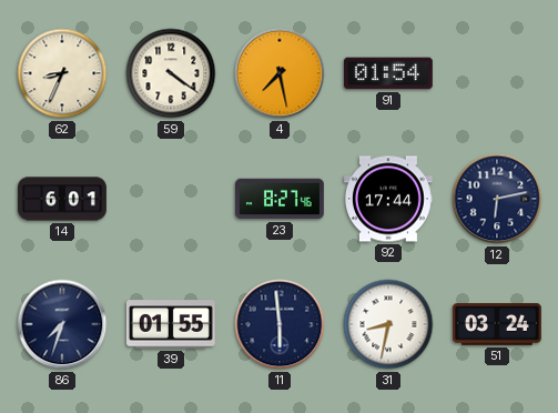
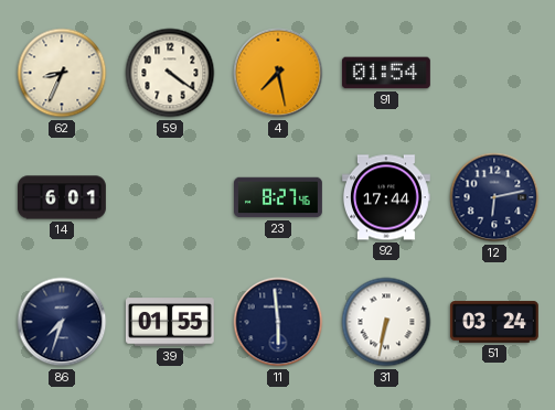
31: 8:32 -> 6:32
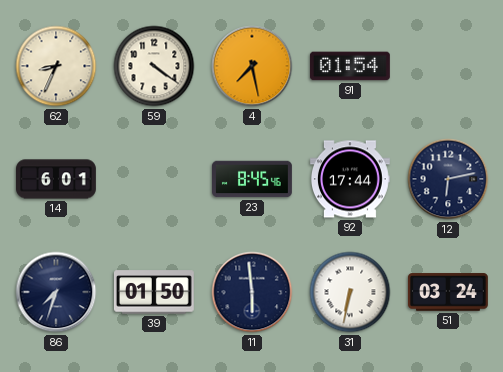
23: 8:27 -> 8:45
39: 01:55 -> 01:50
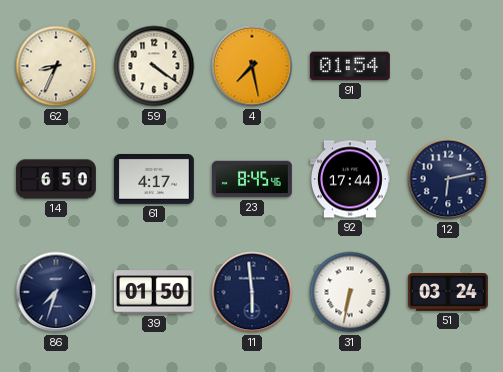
14: 6:01 -> 6:50
61: none -> 4:17
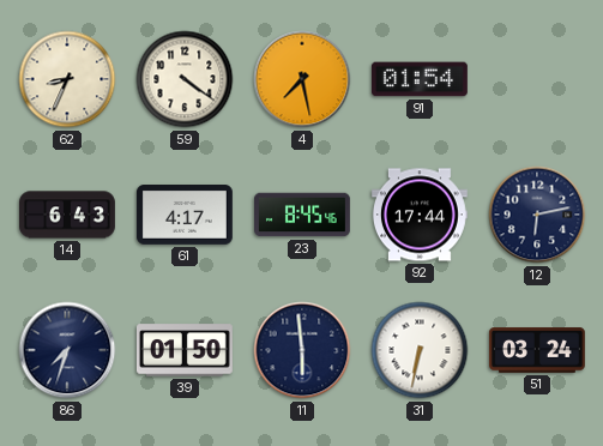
14: 6:50 -> 6:43
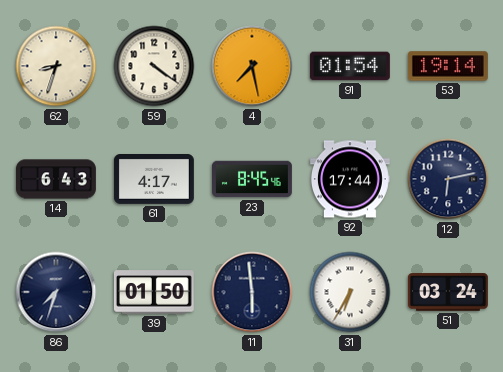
62: 8:34 -> 8:33
53: none -> 19:14
31: 6:32 -> 6:35
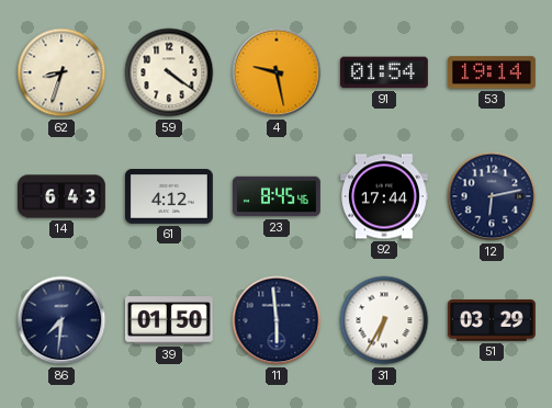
4: 7:28 -> 9:28
61: 4:17 -> 4:12
86: 7:33 -> 7:31
51: 03:24 -> 03:29
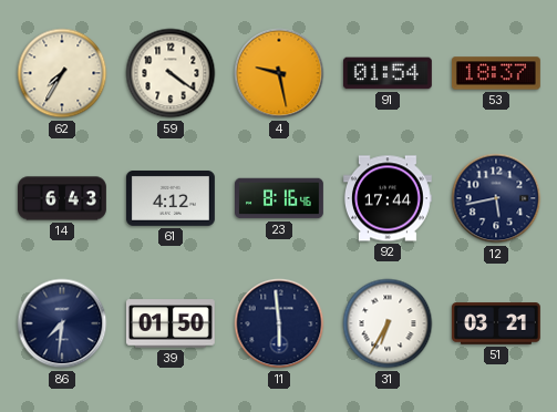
62: 8:33 -> 7:35
53: 19:14 -> 18:37
23: 8:45 -> 8:16
12: 6:13 -> 5:43
51: 03:29 -> 03:21
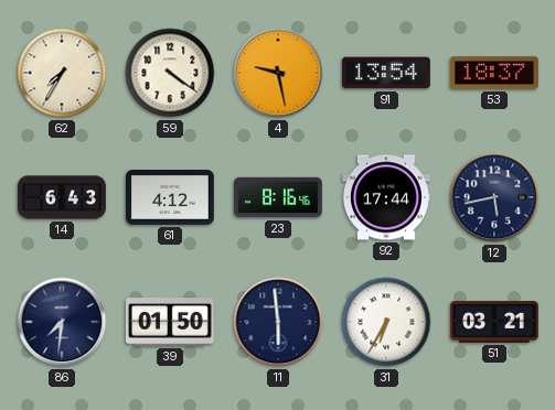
91: 01:54 -> 13:54
